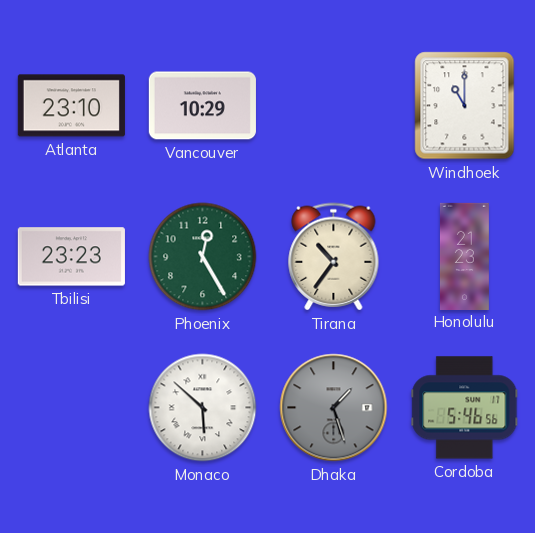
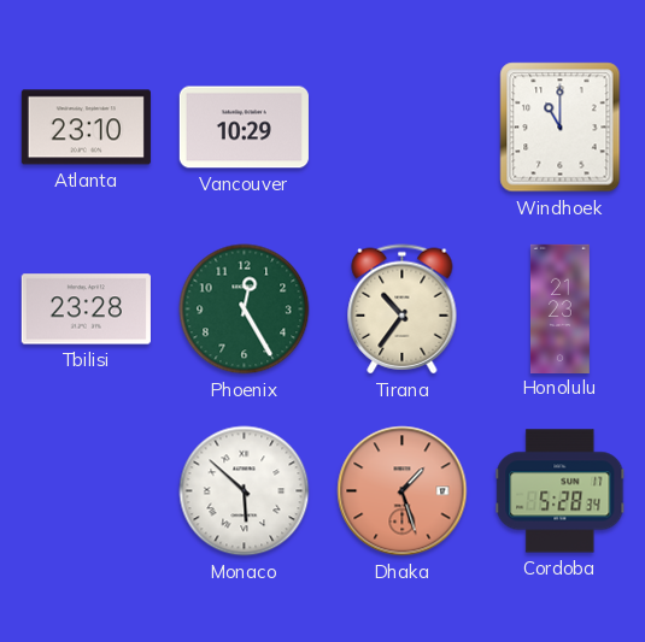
Tbilisi: 23:23 -> 23:28
Dhaka dial: grey -> salmon
Cordoba: 5:46 -> 5:28
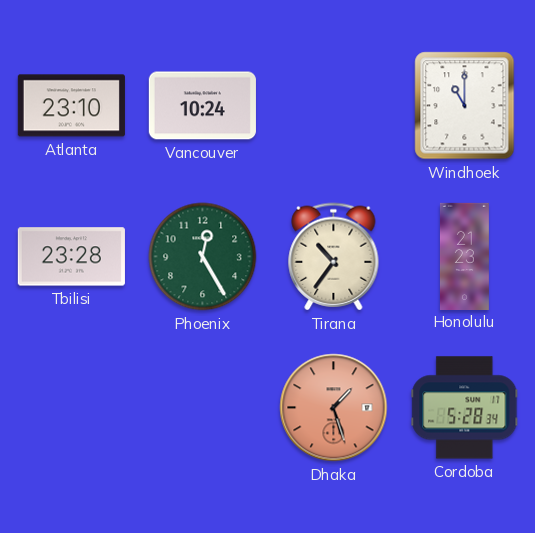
Vancouver: 10:29 -> 10:24
Monaco: 5:52 -> none
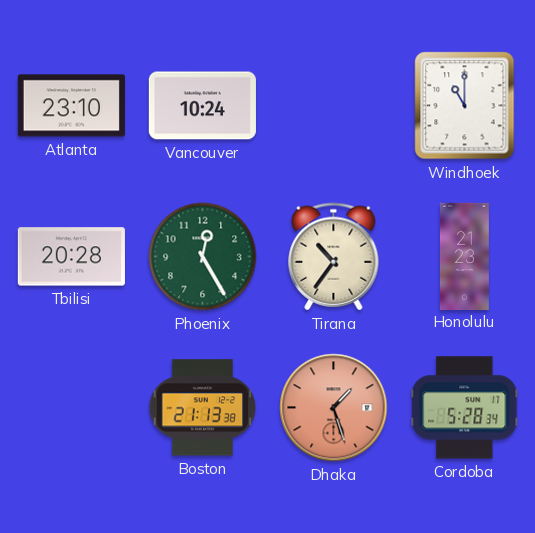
Tbilisi: 23:28 -> 20:28
Boston: none -> 21:13
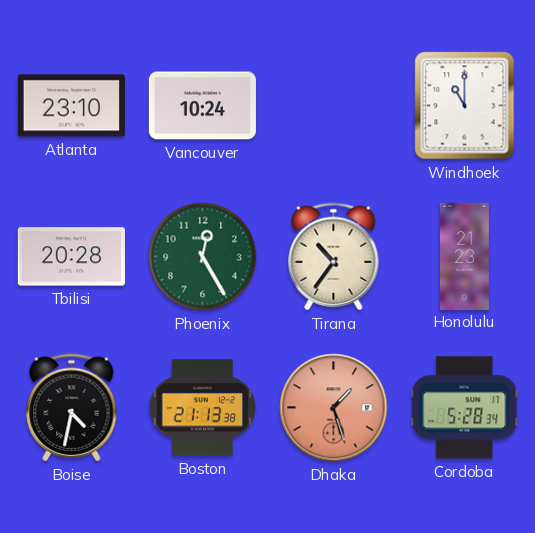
Boise: none -> 4:32
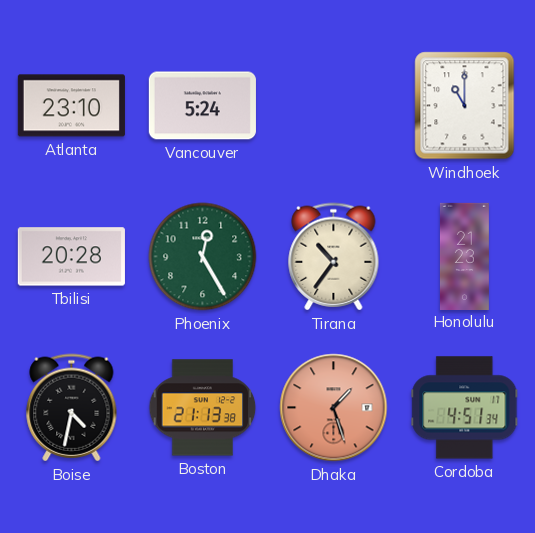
Vancouver: 10:24 -> 5:24
Cordoba: 5:28 -> 4:51
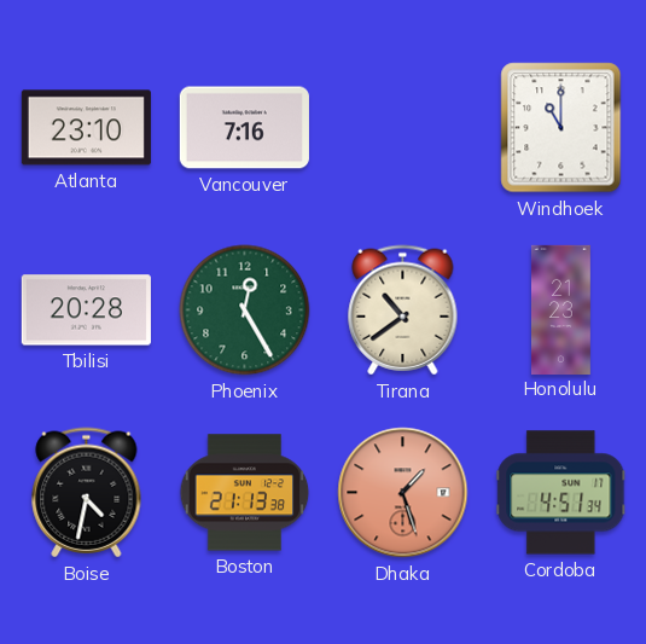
Vancouver: 5:24 -> 7:16
Tirana: 10:36 -> 10:39
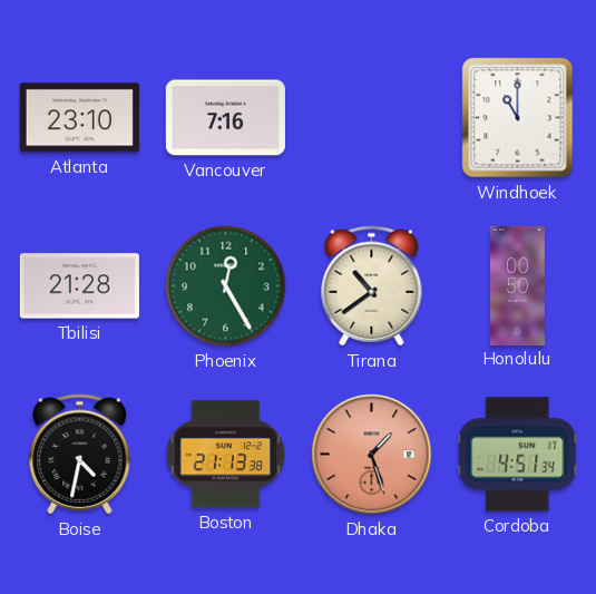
Tbilisi: 20:28 -> 21:28
Honolulu: 21:23 -> 00:50
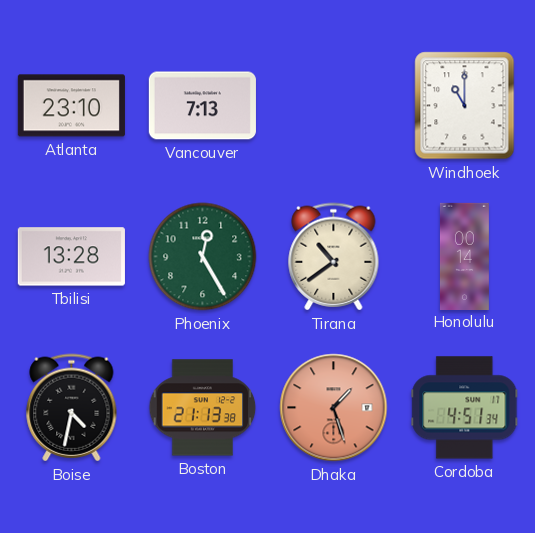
Vancouver: 7:16 -> 7:13
Tbilisi: 21:28 -> 13:28
Honolulu: 00:50 -> 00:14
